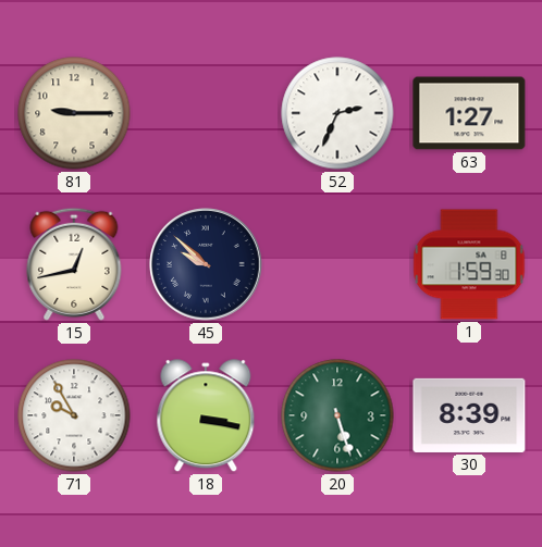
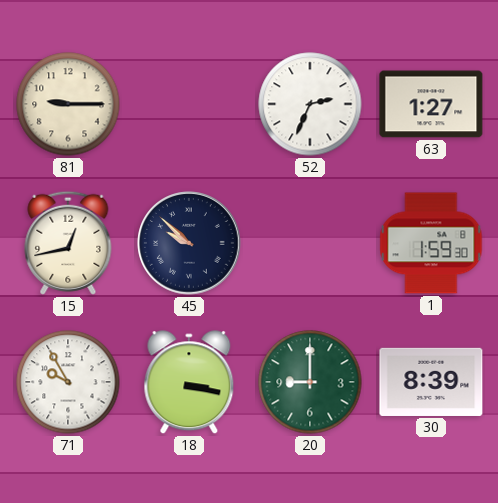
20: 5:27 -> 9:00
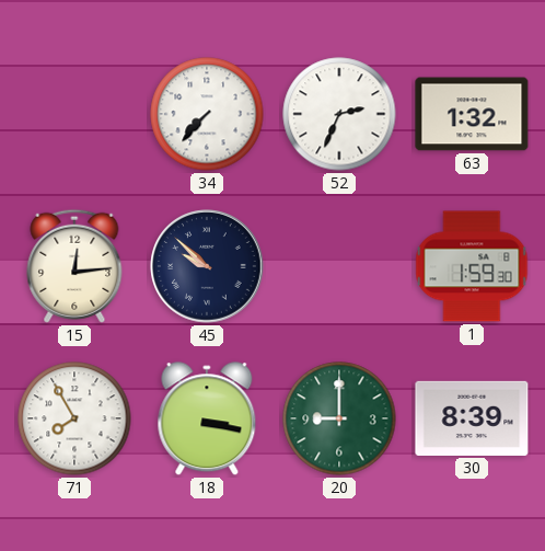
81: 9:15 -> none
34: none -> 7:37
63: 1:27 -> 1:32
15: 12:43 -> 12:14
71: 9:55 -> 7:55
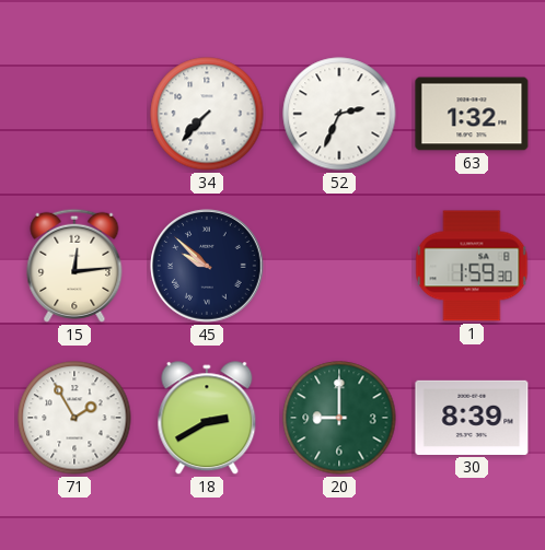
71: 7:55 -> 1:55
18: 3:17 -> 2:40
